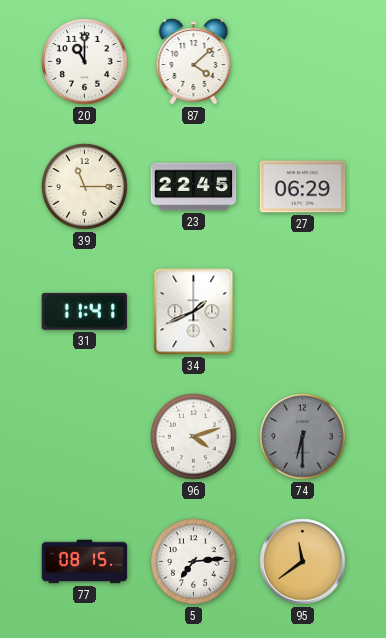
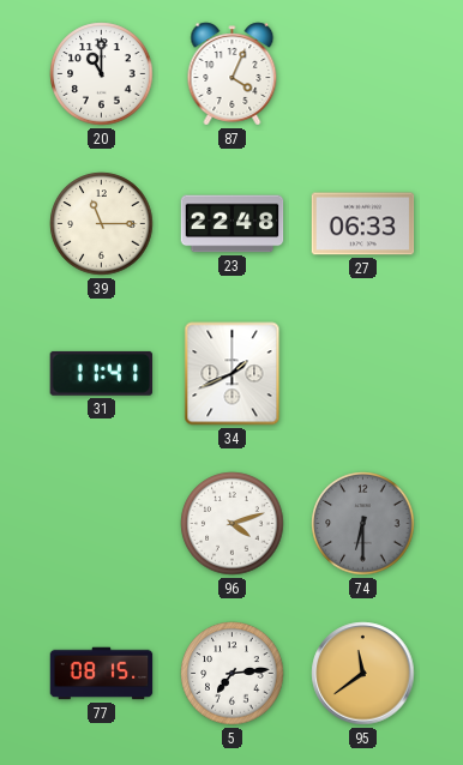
87: 4:08 -> 4:04
23: 22:45 -> 22:48
27: 06:29 -> 06:33
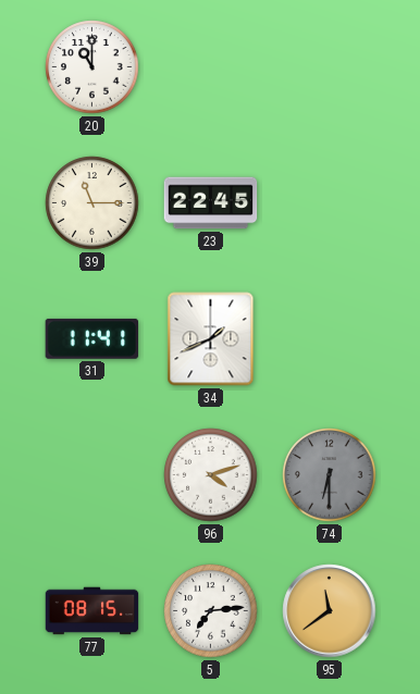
87: 4:04 -> none
23: 22:48 -> 22:45
27: 06:33 -> none
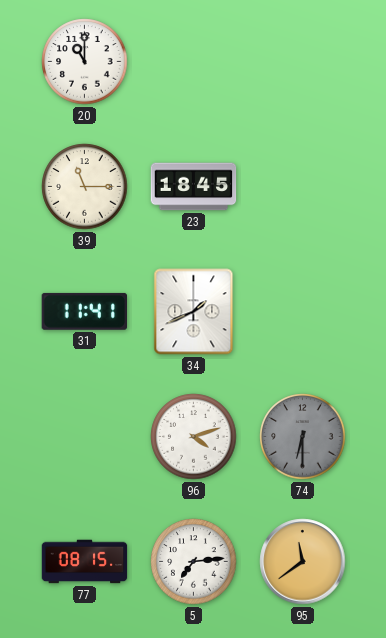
23: 22:45 -> 18:45
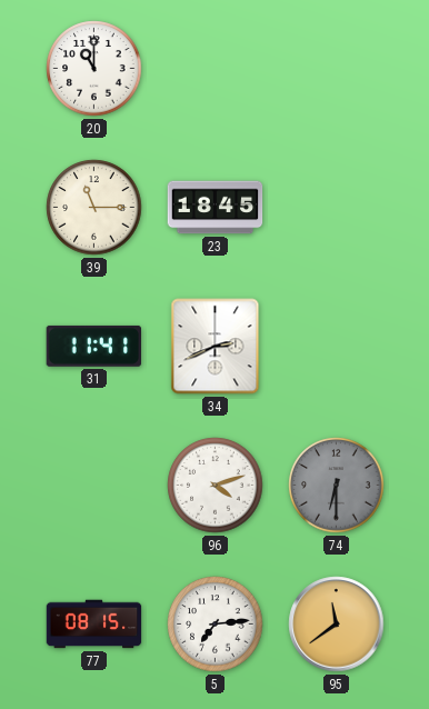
34: 1:41 -> 2:41
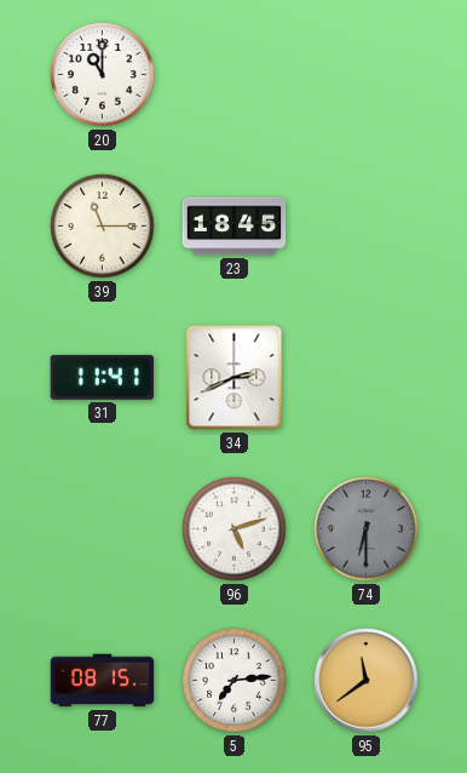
96: 4:12 -> 5:12
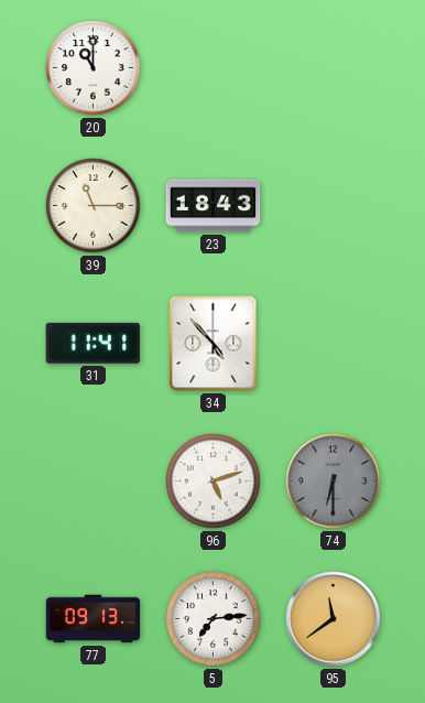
23: 18:45 -> 18:43
34: 2:41 -> 4:53
77: 08:15 -> 09:13
